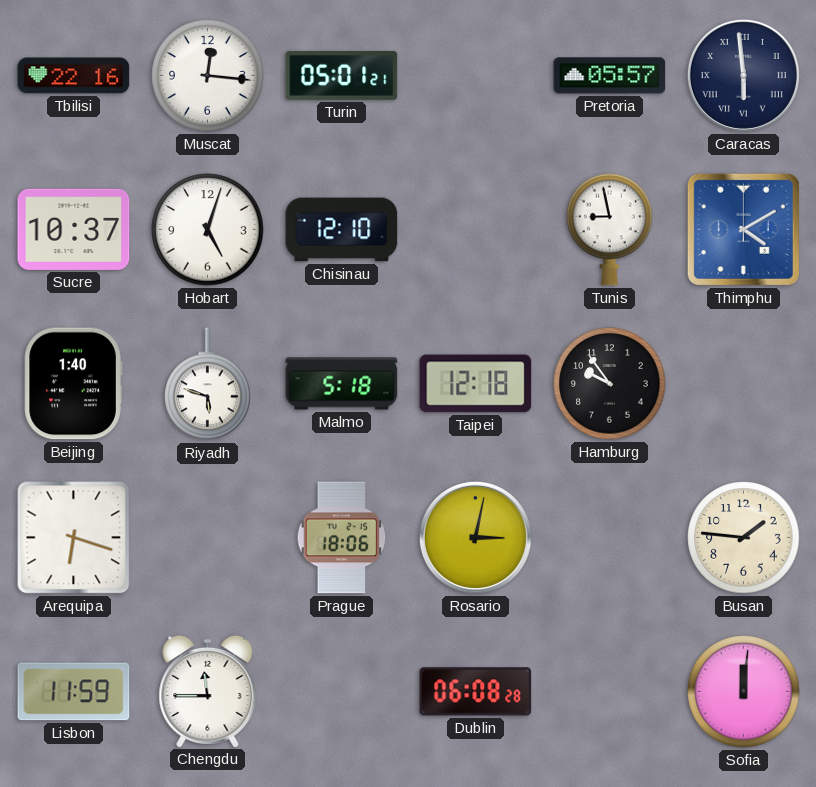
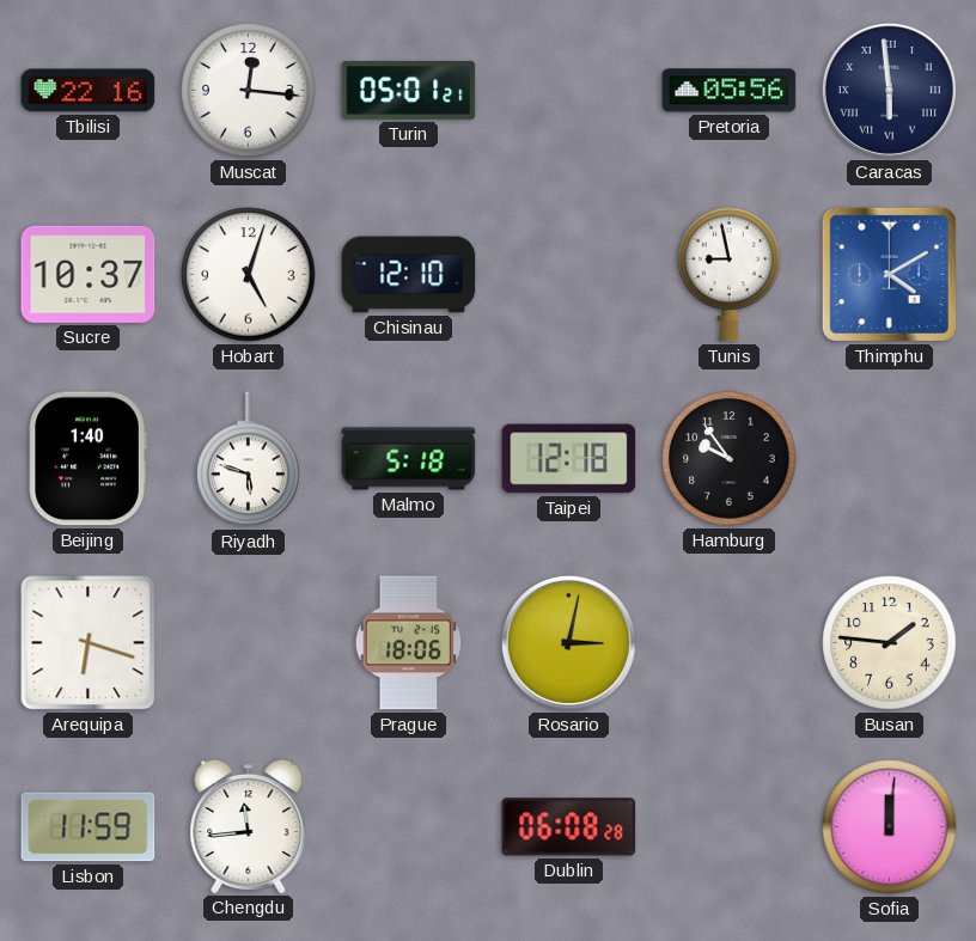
Pretoria: 05:57 -> 05:56
Chengdu: 11:45 -> 11:44
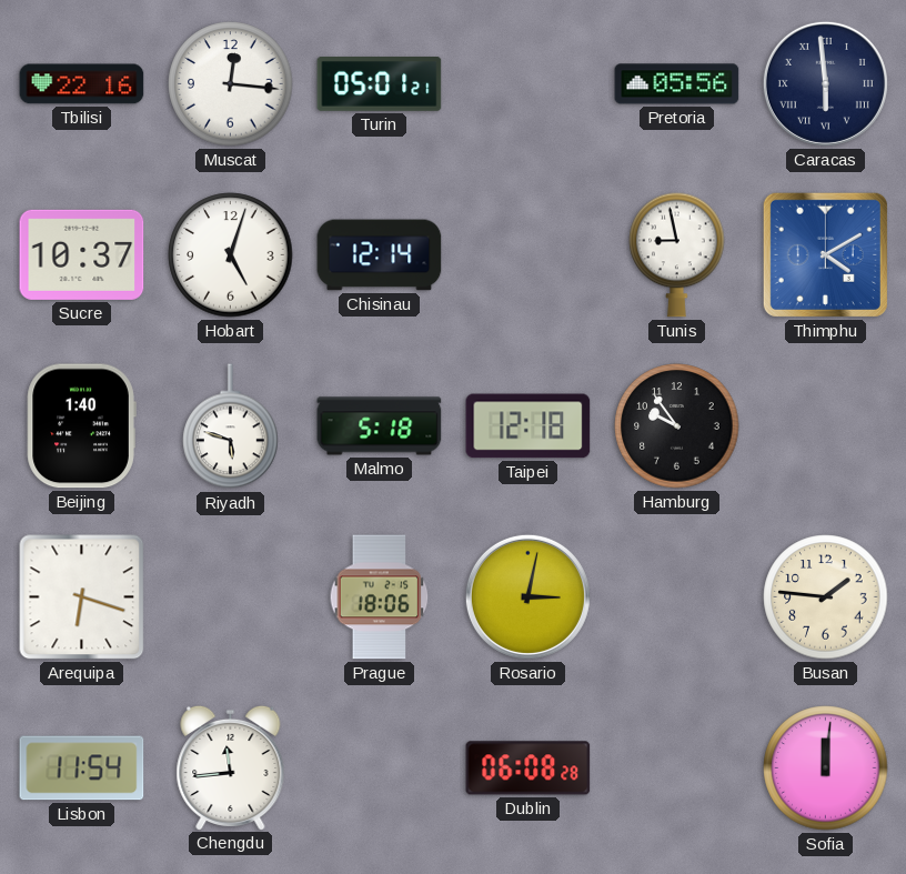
Chisinau: 12:10 -> 12:14
Lisbon: 11:59 -> 11:54
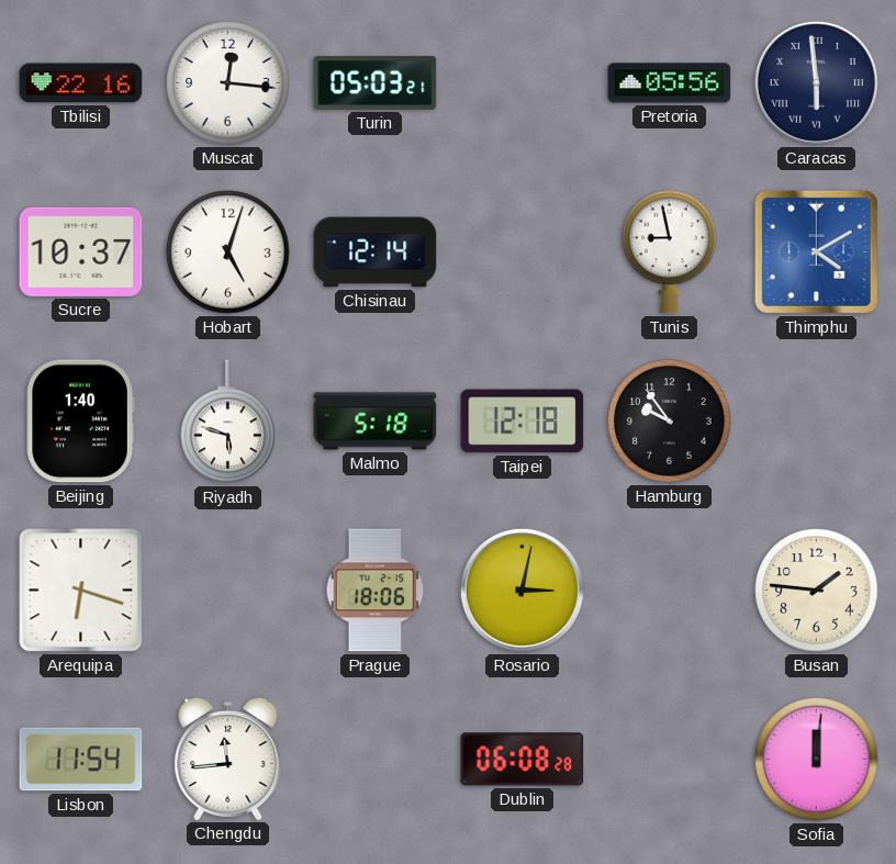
Turin: 05:01 -> 05:03
